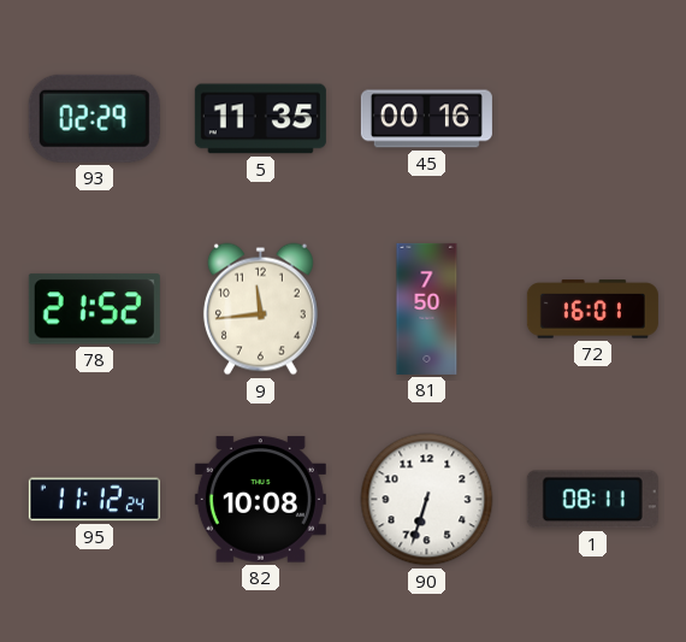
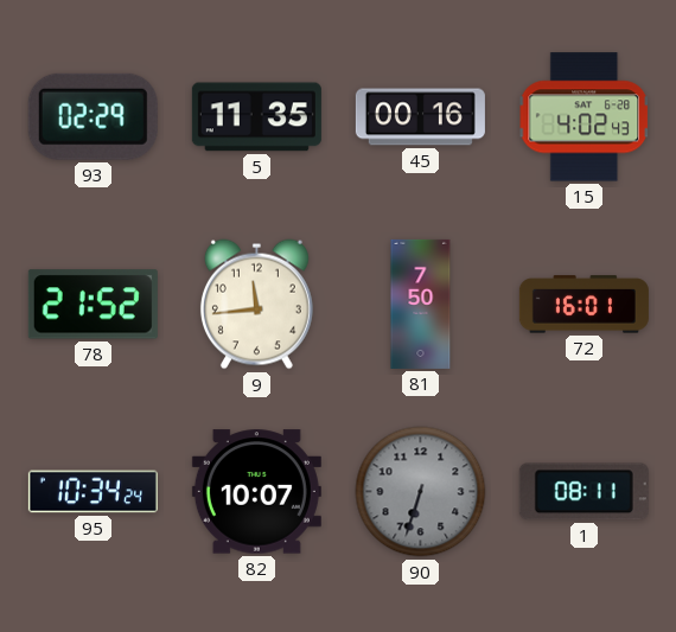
15: none -> 4:02
95: 11:12 -> 10:34
82: 10:08 -> 10:07
90 dial: white -> grey
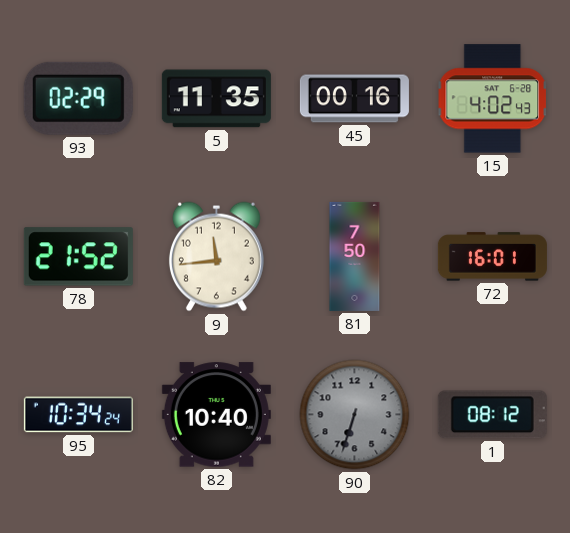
82: 10:07 -> 10:40
1: 08:11 -> 08:12
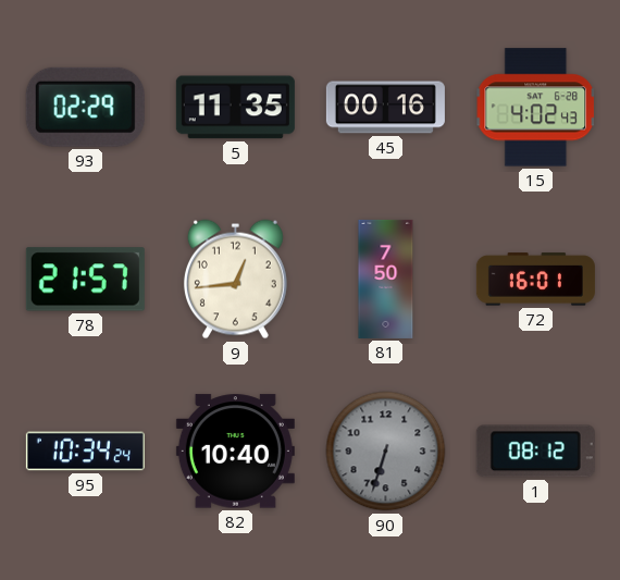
78: 21:52 -> 21:57
9: 11:44 -> 12:44
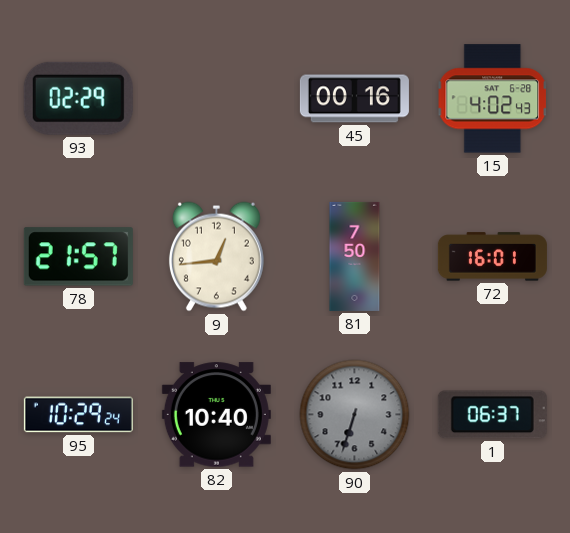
5: 11:35 -> none
95: 10:34 -> 10:29
1: 08:12 -> 06:37
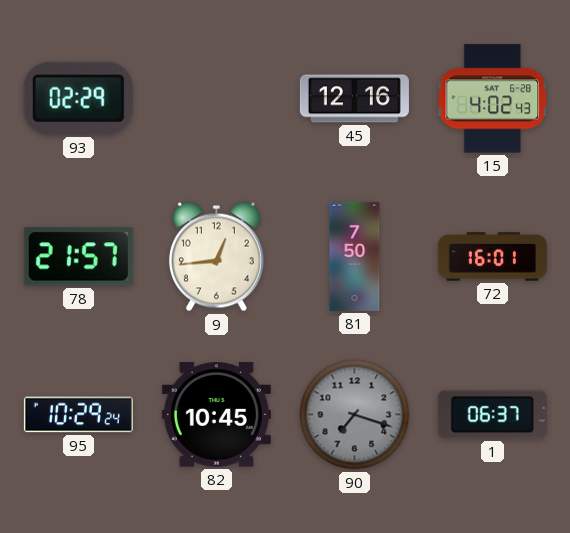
45: 00:16 -> 12:16
82: 10:40 -> 10:45
90: 6:33 -> 7:18
